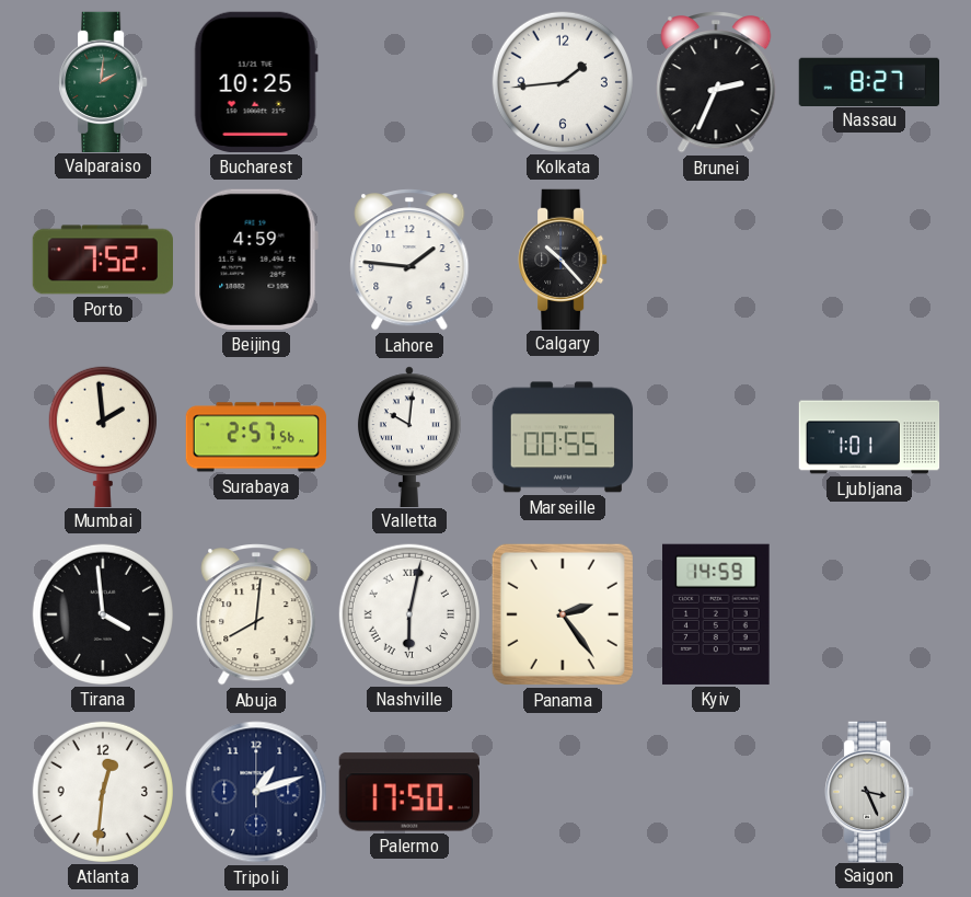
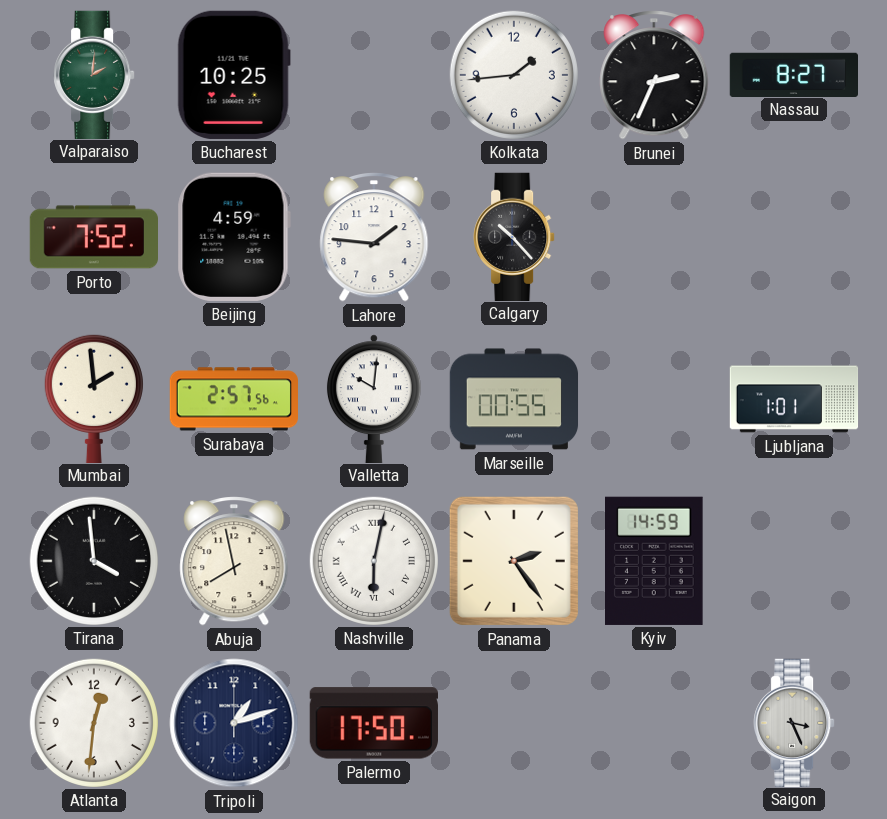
Abuja: 8:01 -> 7:58
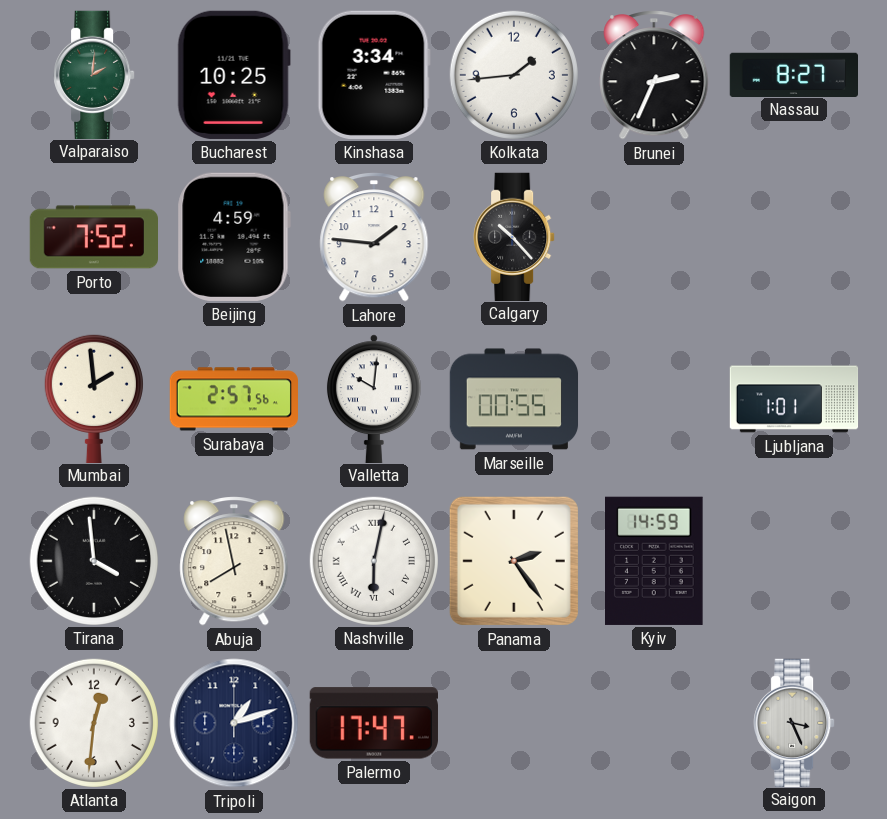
Kinshasa: none -> 3:34
Palermo: 17:50 -> 17:47
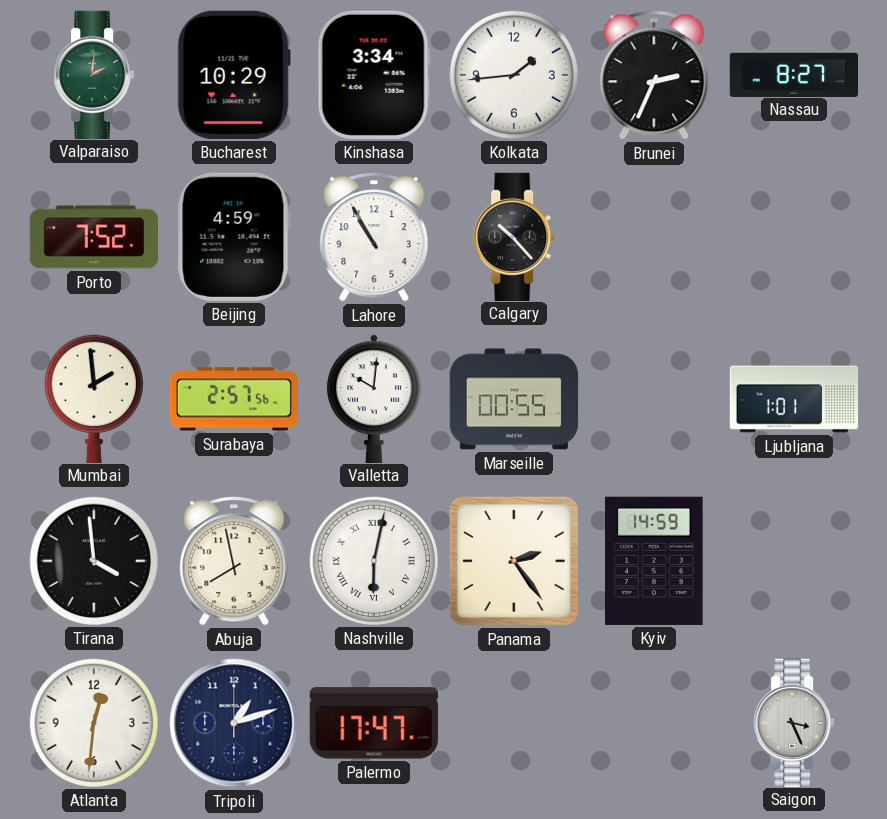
Bucharest: 10:25 -> 10:29
Lahore: 1:46 -> 10:55
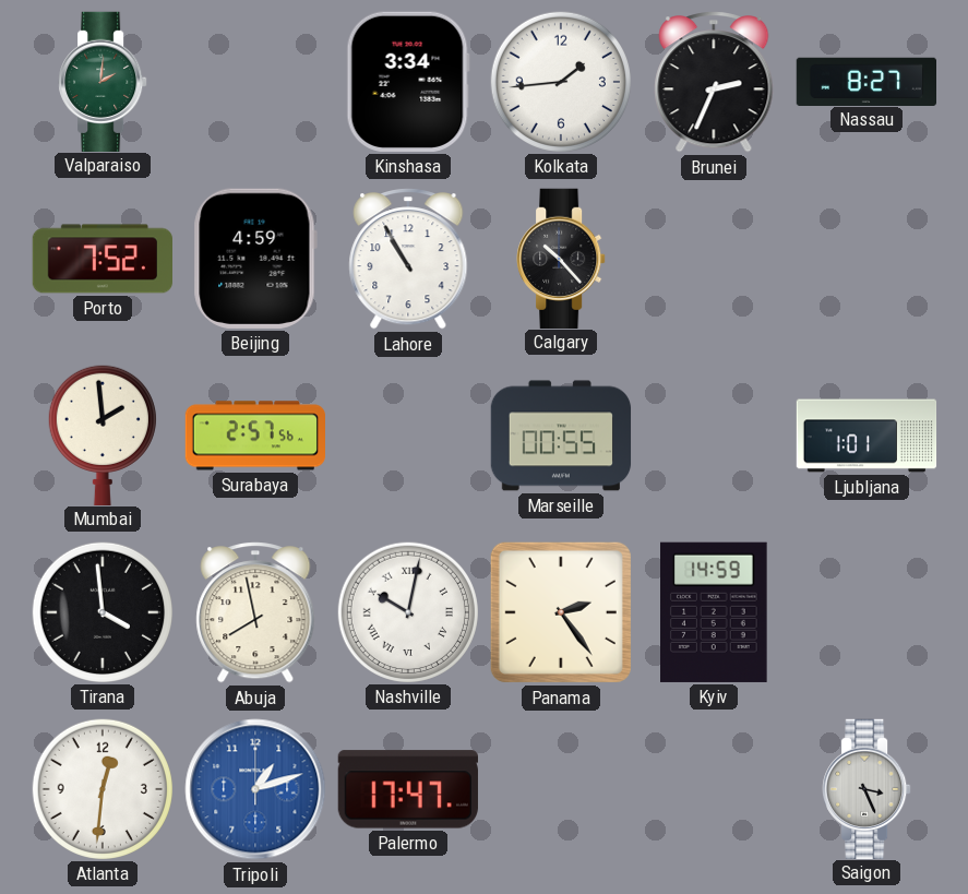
Bucharest: 10:29 -> none
Valletta: 10:01 -> none
Nashville: 6:02 -> 10:02
Tripoli dial: navy -> blue
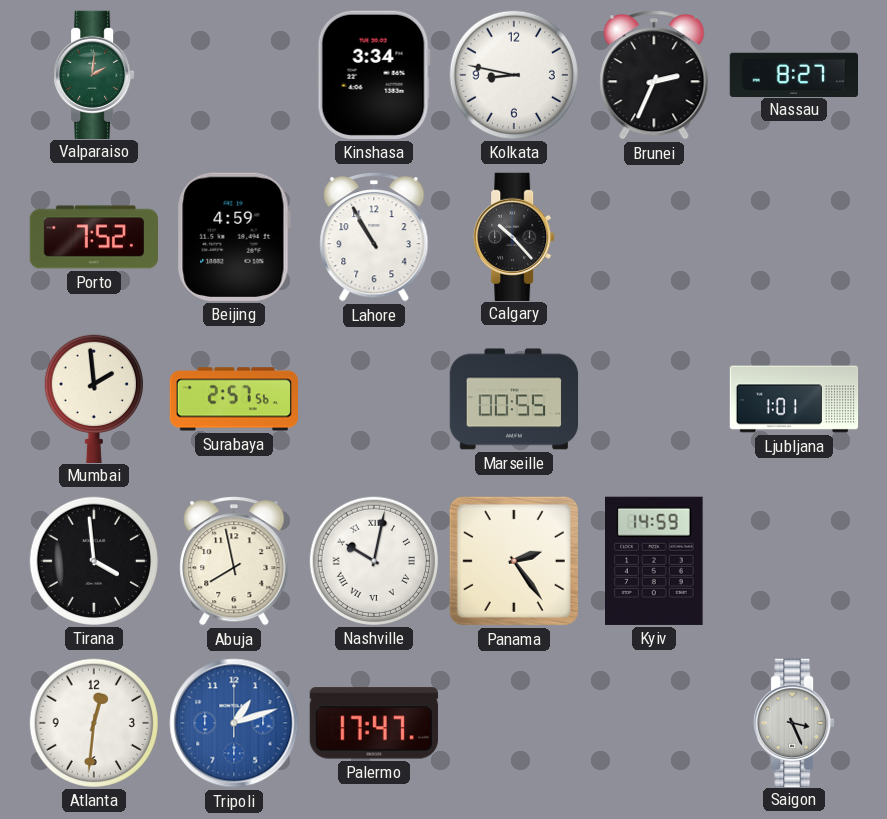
Kolkata: 1:44 -> 8:47
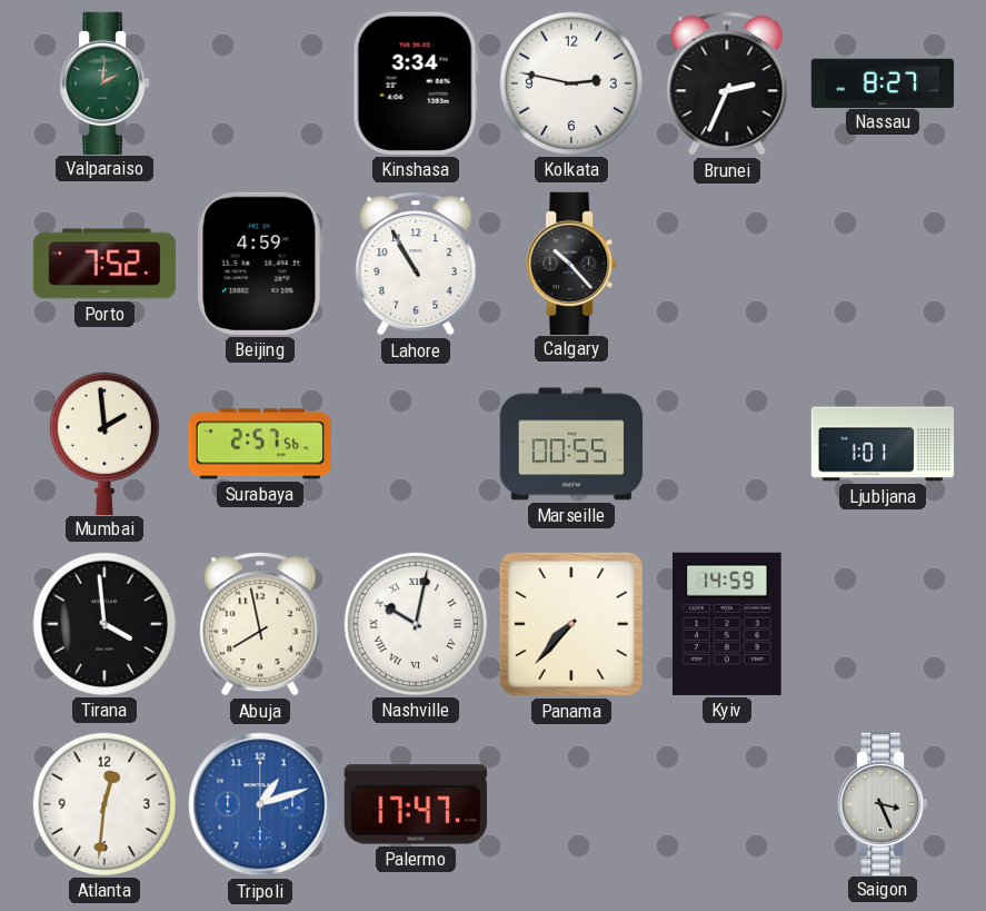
Kolkata: 8:47 -> 2:47
Panama: 2:24 -> 7:37
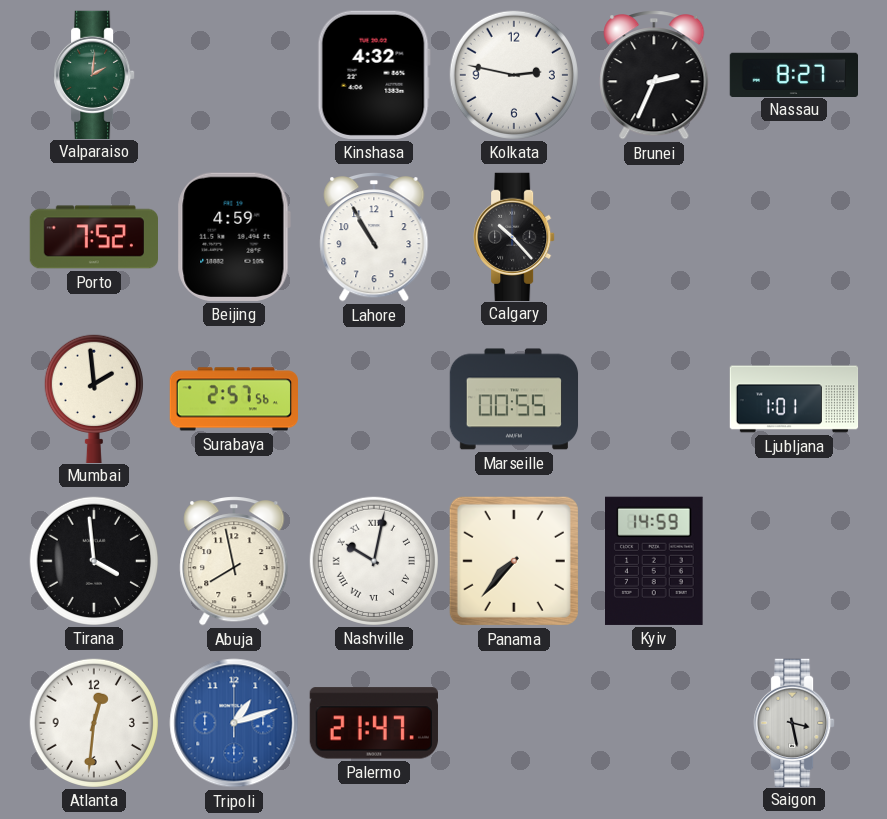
Kinshasa: 3:34 -> 4:32
Palermo: 17:47 -> 21:47
Saigon: 3:26 -> 3:28
